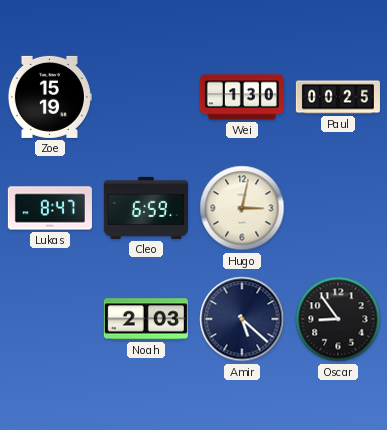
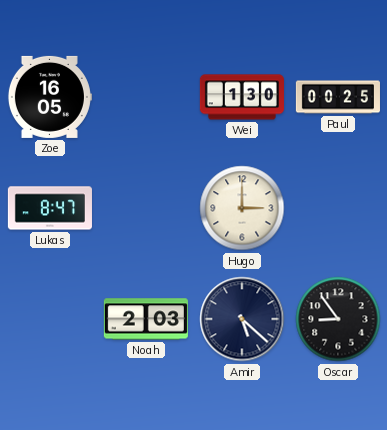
Zoe: 15:19 -> 16:05
Cleo: 6:59 -> none
Hugo: 3:02 -> 3:00
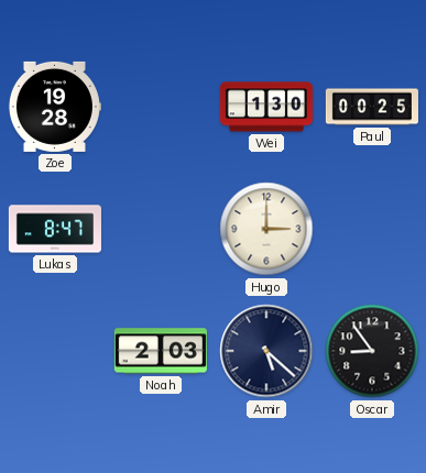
Zoe: 16:05 -> 19:28
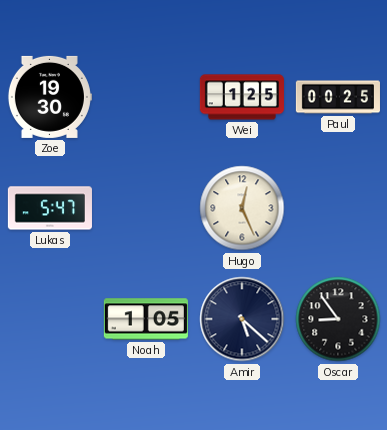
Zoe: 19:28 -> 19:30
Wei: 1:30 -> 1:25
Lukas: 8:47 -> 5:47
Hugo: 3:00 -> 12:26
Noah: 2:03 -> 1:05
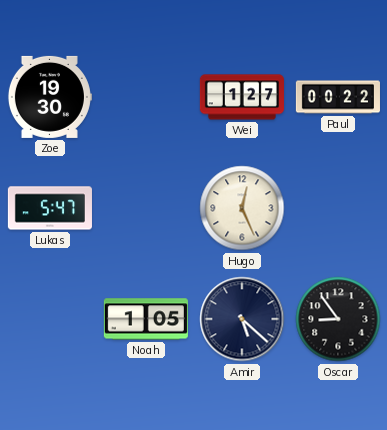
Wei: 1:25 -> 1:27
Paul: 00:25 -> 00:22
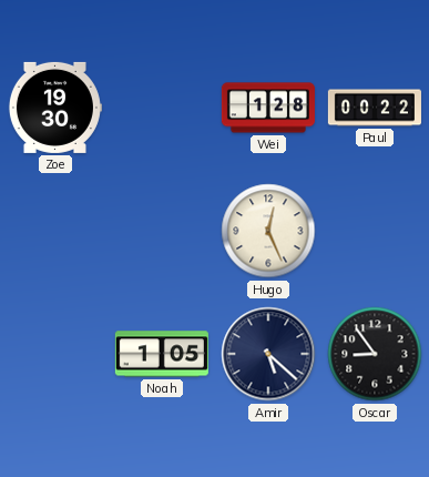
Wei: 1:27 -> 1:28
Lukas: 5:47 -> none
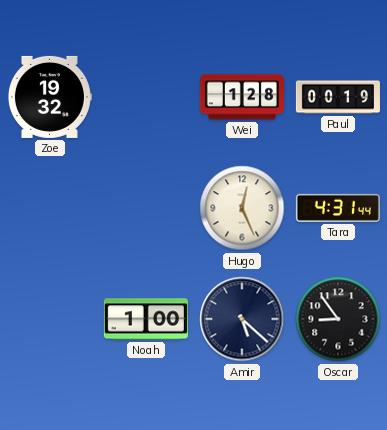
Zoe: 19:30 -> 19:32
Paul: 00:22 -> 00:19
Tara: none -> 4:31
Noah: 1:05 -> 1:00
